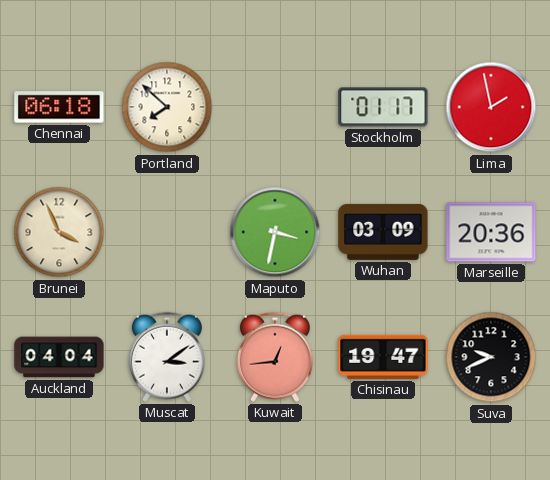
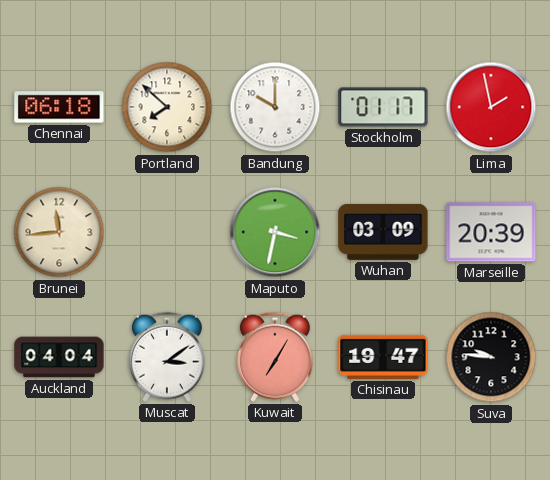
Bandung: none -> 10:00
Brunei: 3:56 -> 11:44
Marseille: 20:36 -> 20:39
Kuwait: 12:44 -> 7:05
Suva: 9:41 -> 9:46
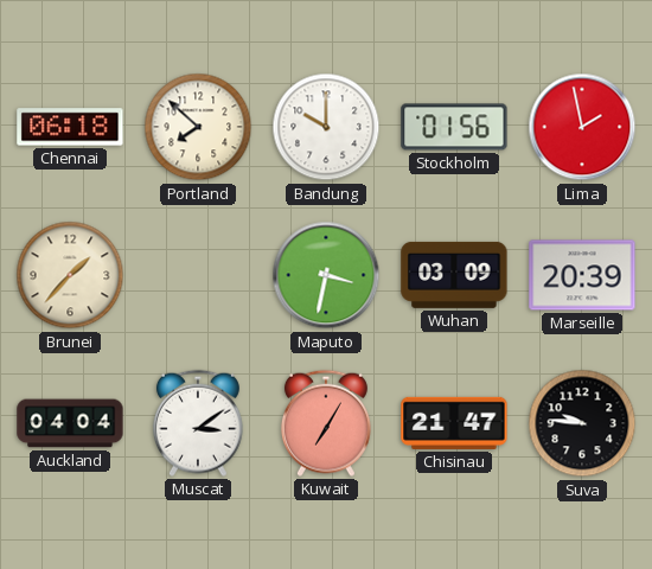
Stockholm: 01:17 -> 01:56
Brunei: 11:44 -> 1:37
Chisinau: 19:47 -> 21:47
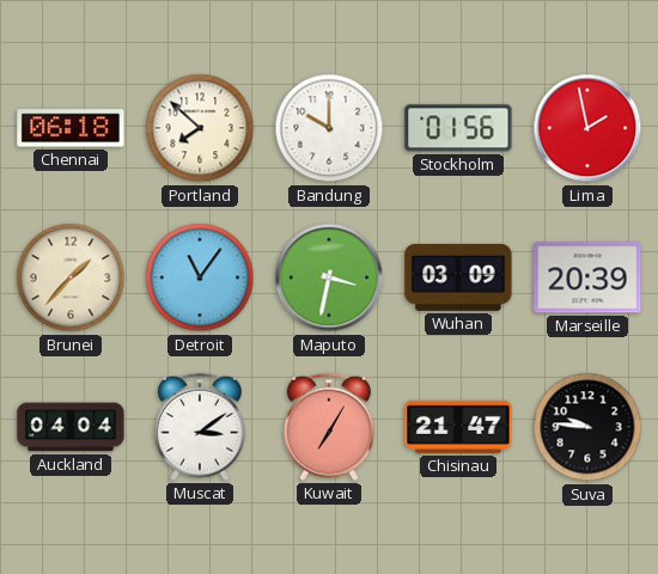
Detroit: none -> 11:06
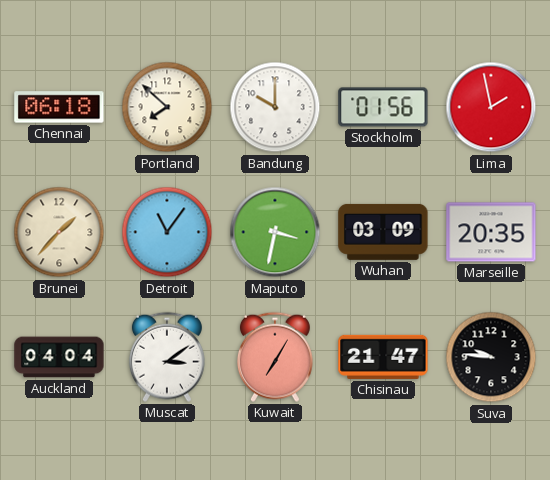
Marseille: 20:39 -> 20:35
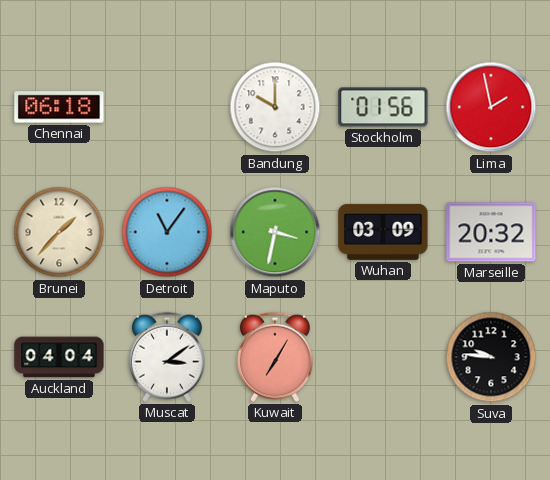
Portland: 7:52 -> none
Marseille: 20:35 -> 20:32
Chisinau: 21:47 -> none
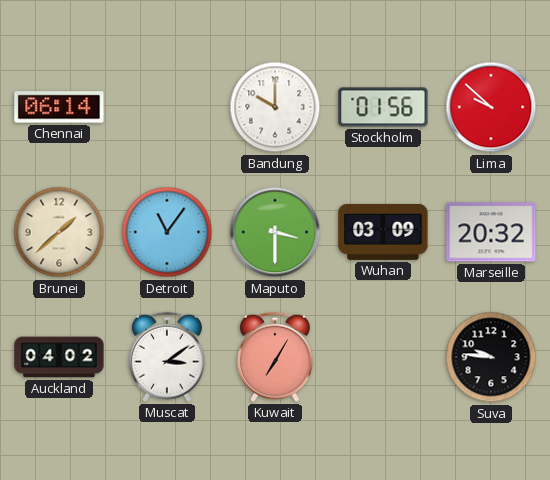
Chennai: 06:18 -> 06:14
Lima: 1:58 -> 9:52
Brunei: 1:37 -> 1:38
Maputo: 3:32 -> 3:30
Auckland: 04:04 -> 04:02
